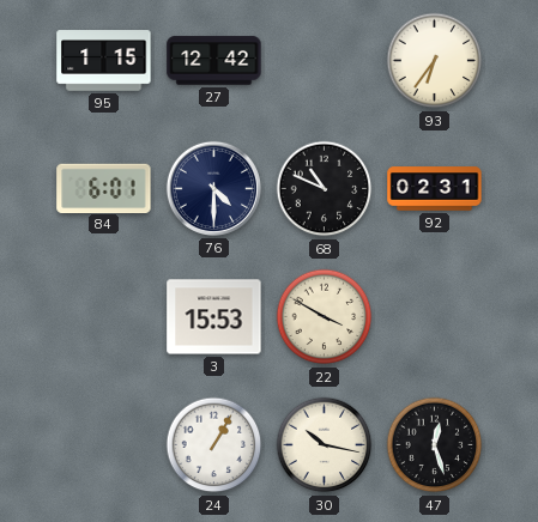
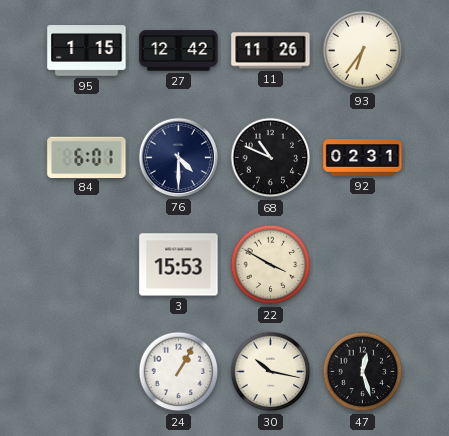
11: none -> 11:26
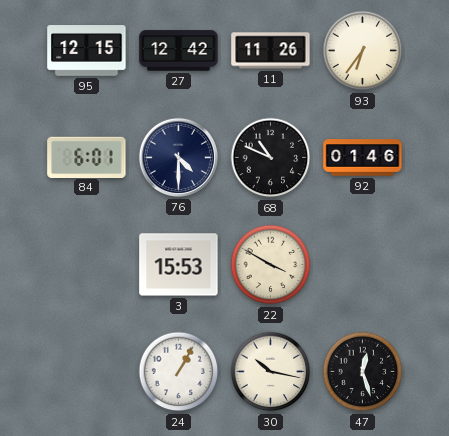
95: 1:15 -> 12:15
92: 02:31 -> 01:46
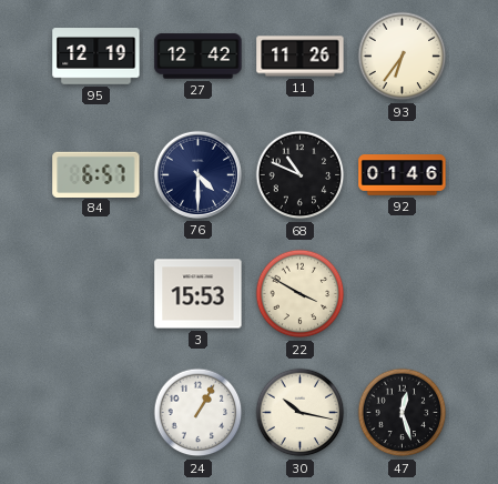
95: 12:15 -> 12:19
84: 6:01 -> 6:57
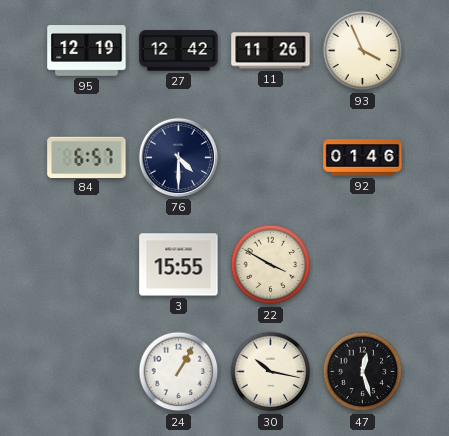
93: 6:36 -> 3:56
68: 10:49 -> none
3: 15:53 -> 15:55
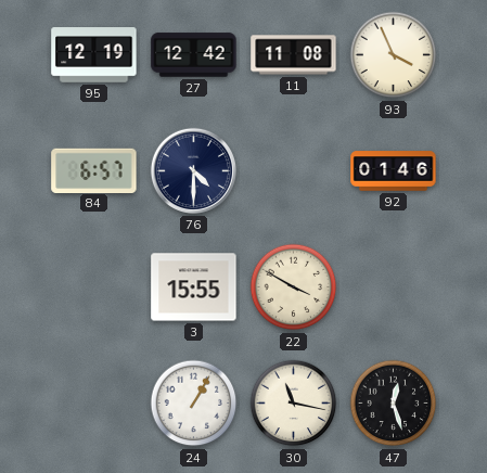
11: 11:26 -> 11:08
30: 10:17 -> 11:17
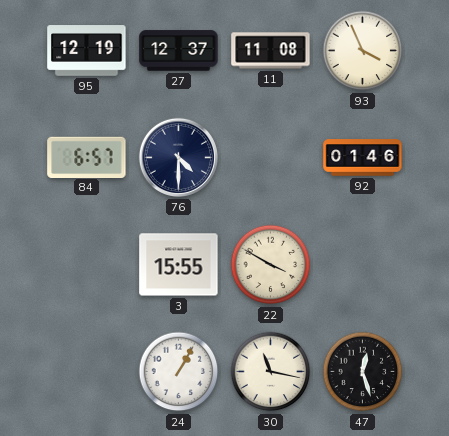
27: 12:42 -> 12:37
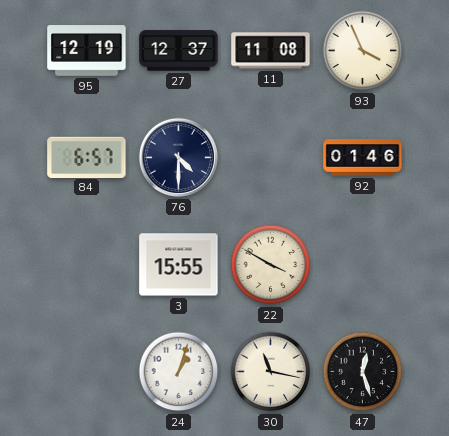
24: 1:05 -> 1:03
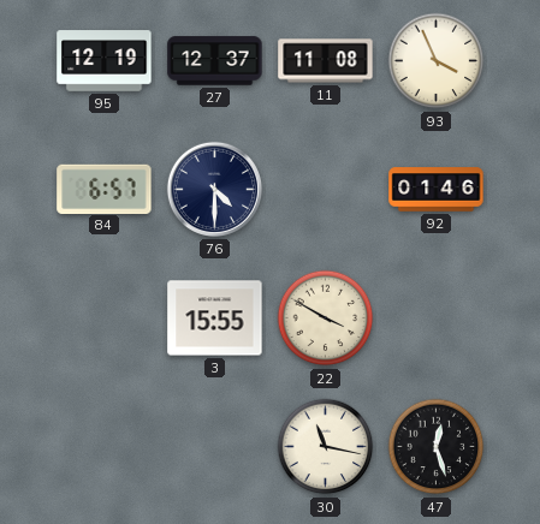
24: 1:03 -> none
